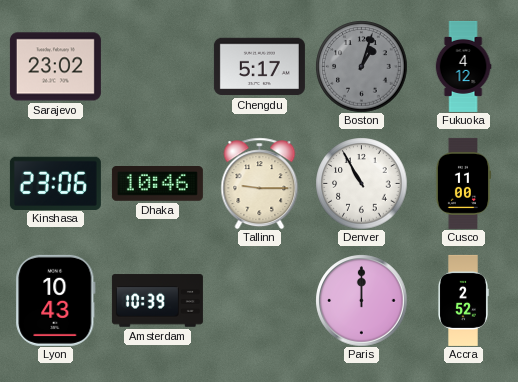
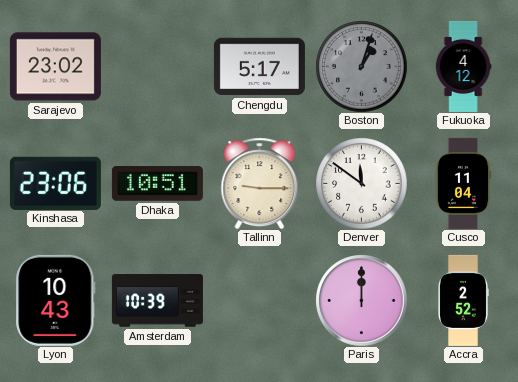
Dhaka: 10:46 -> 10:51
Denver: 10:55 -> 11:51
Cusco: 11:00 -> 11:04
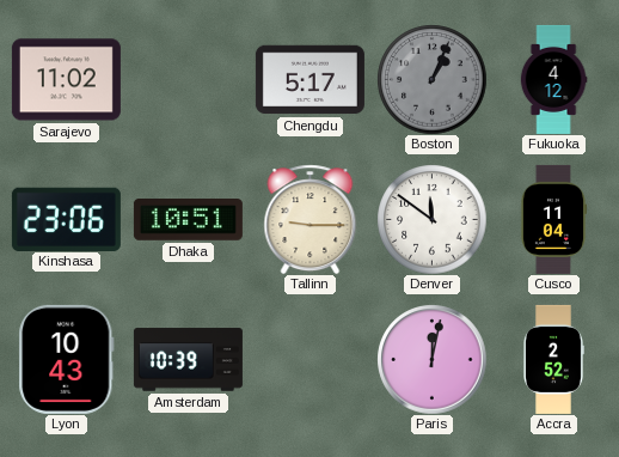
Sarajevo: 23:02 -> 11:02
Boston: 1:03 -> 1:04
Paris: 12:00 -> 12:02
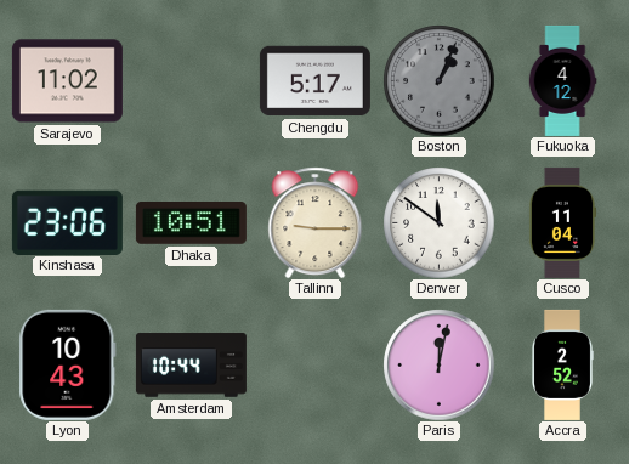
Amsterdam: 10:39 -> 10:44
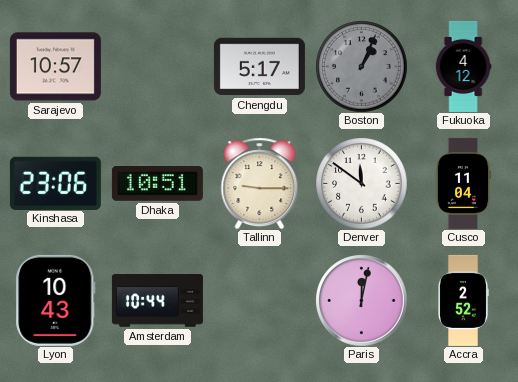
Sarajevo: 11:02 -> 10:57
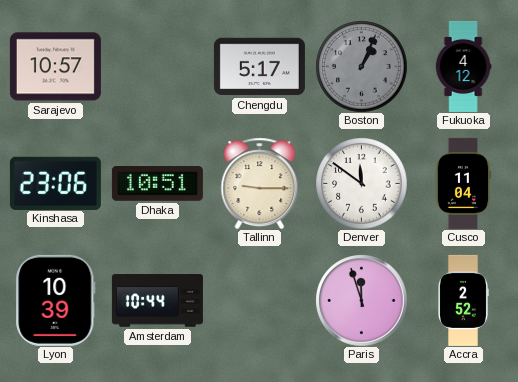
Lyon: 10:43 -> 10:39
Paris: 12:02 -> 11:57
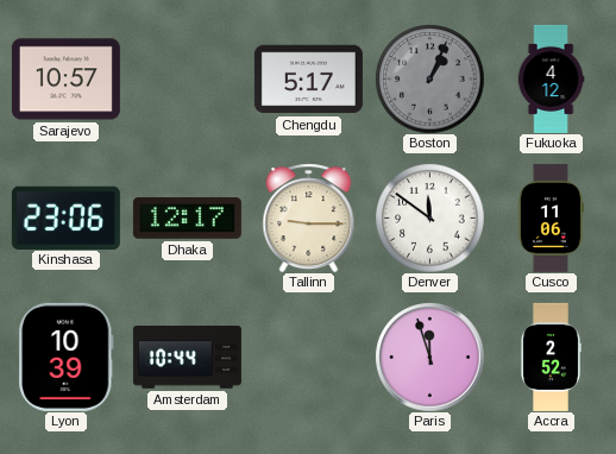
Dhaka: 10:51 -> 12:17
Cusco: 11:04 -> 11:06
